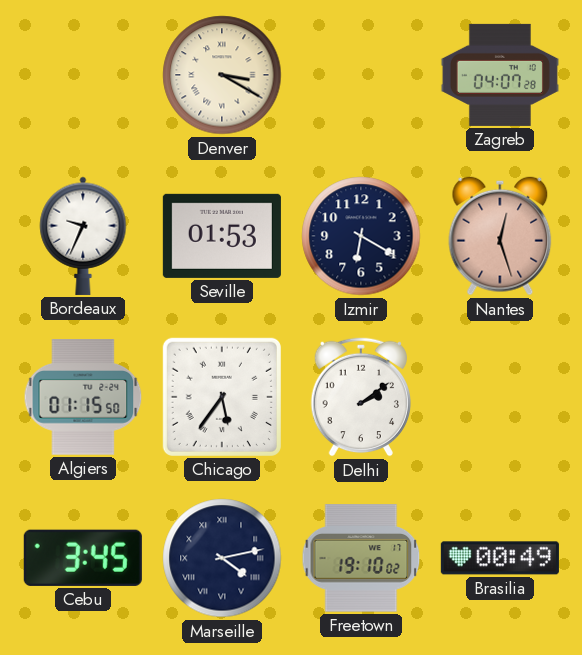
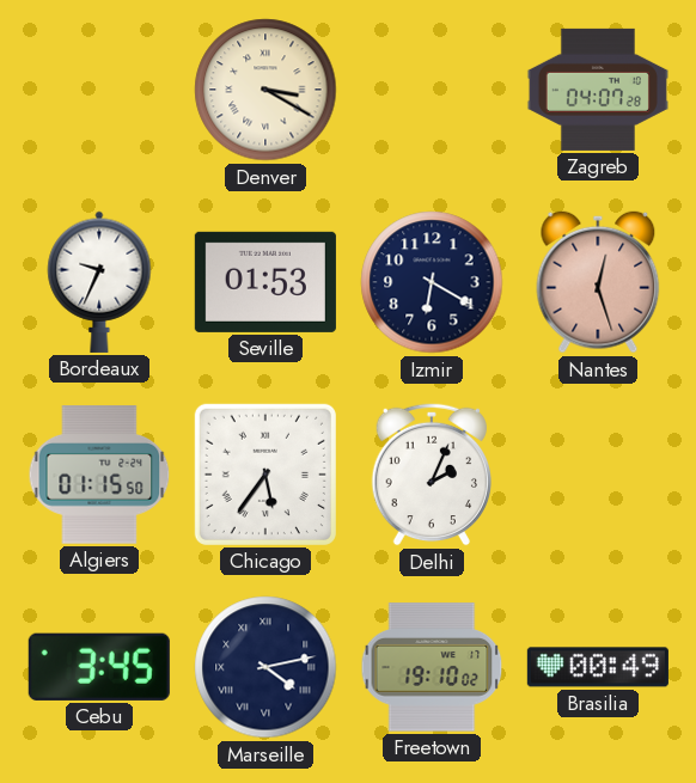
Delhi: 2:09 -> 2:04
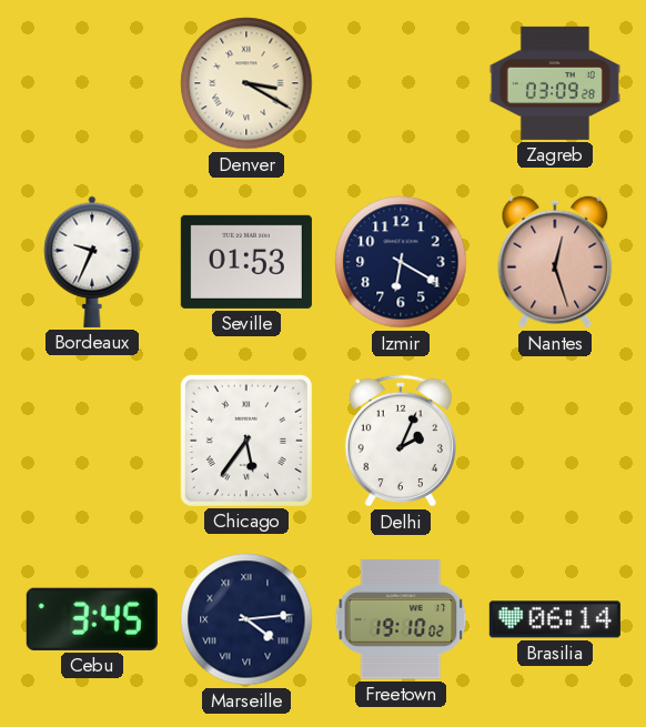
Zagreb: 04:07 -> 03:09
Algiers: 01:15 -> none
Marseille: 4:13 -> 4:14
Brasilia: 00:49 -> 06:14
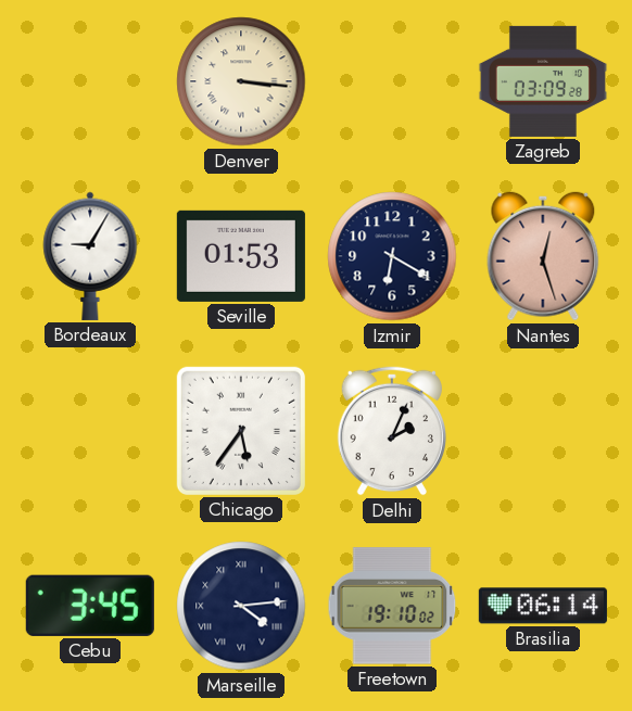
Denver: 3:20 -> 3:16
Bordeaux: 9:34 -> 9:05
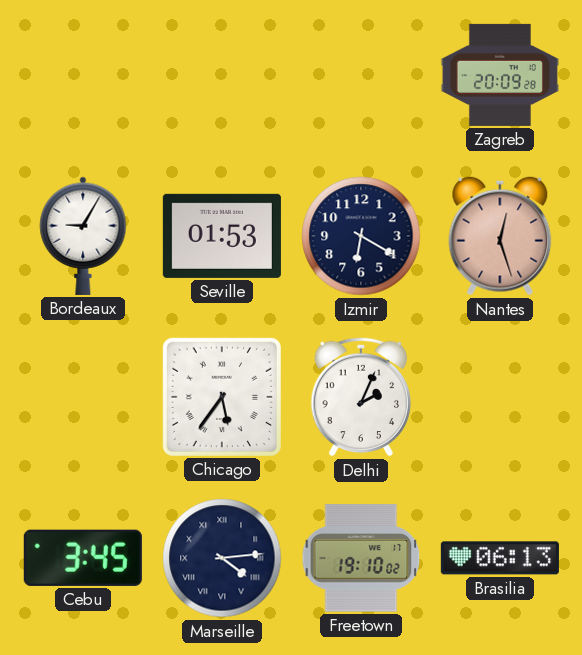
Denver: 3:16 -> none
Zagreb: 03:09 -> 20:09
Brasilia: 06:14 -> 06:13
